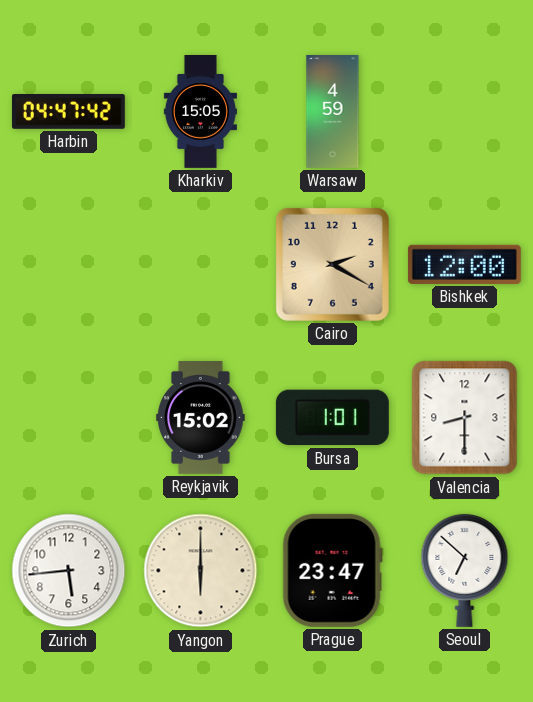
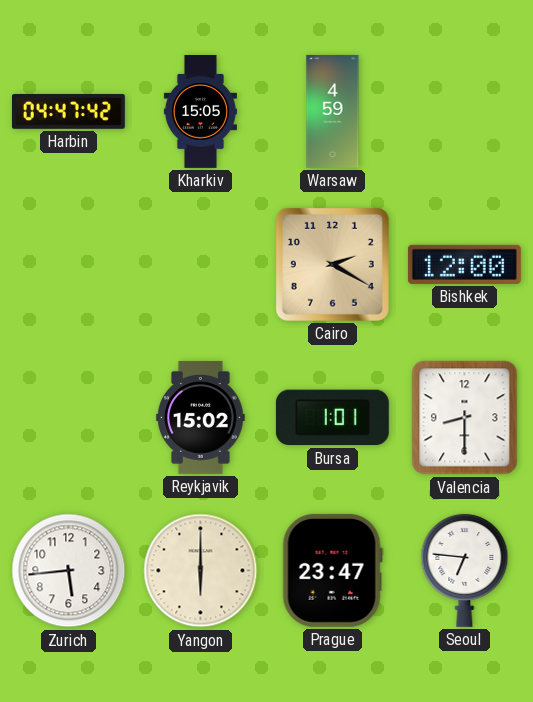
Seoul: 6:52 -> 6:46
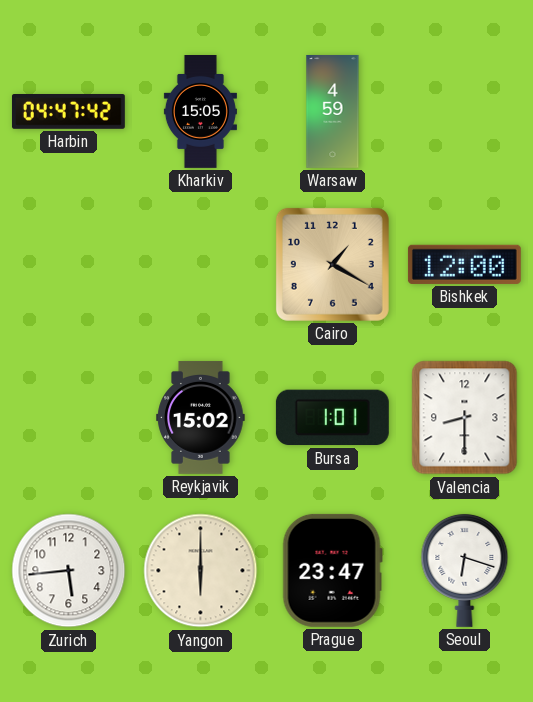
Cairo: 2:20 -> 1:20
Seoul: 6:46 -> 6:18
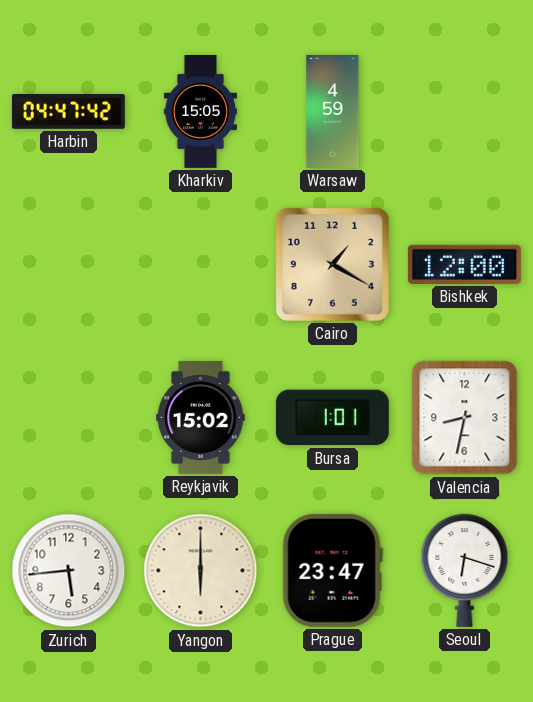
Valencia: 8:30 -> 8:32
